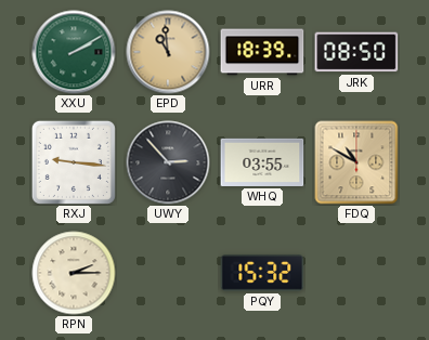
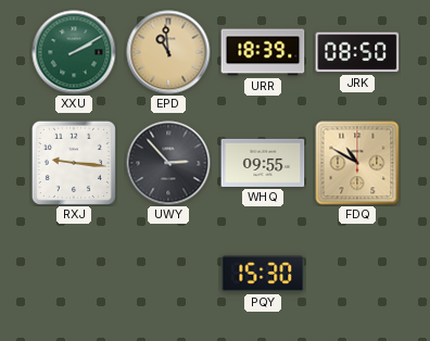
WHQ: 03:55 -> 09:55
RPN: 2:15 -> none
PQY: 15:32 -> 15:30
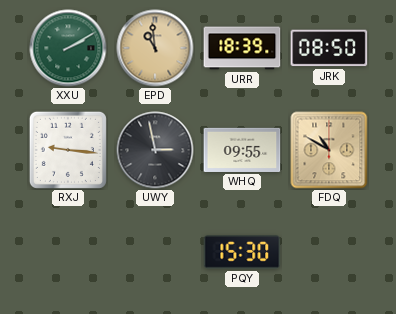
UWY: 2:53 -> 2:58
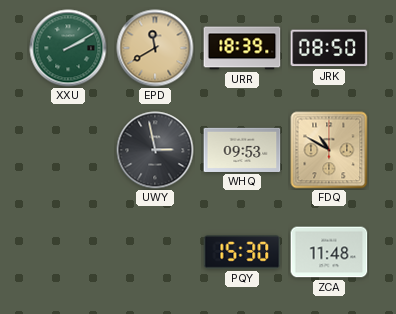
EPD: 10:59 -> 11:40
RXJ: 9:16 -> none
WHQ: 09:55 -> 09:53
ZCA: none -> 11:48
